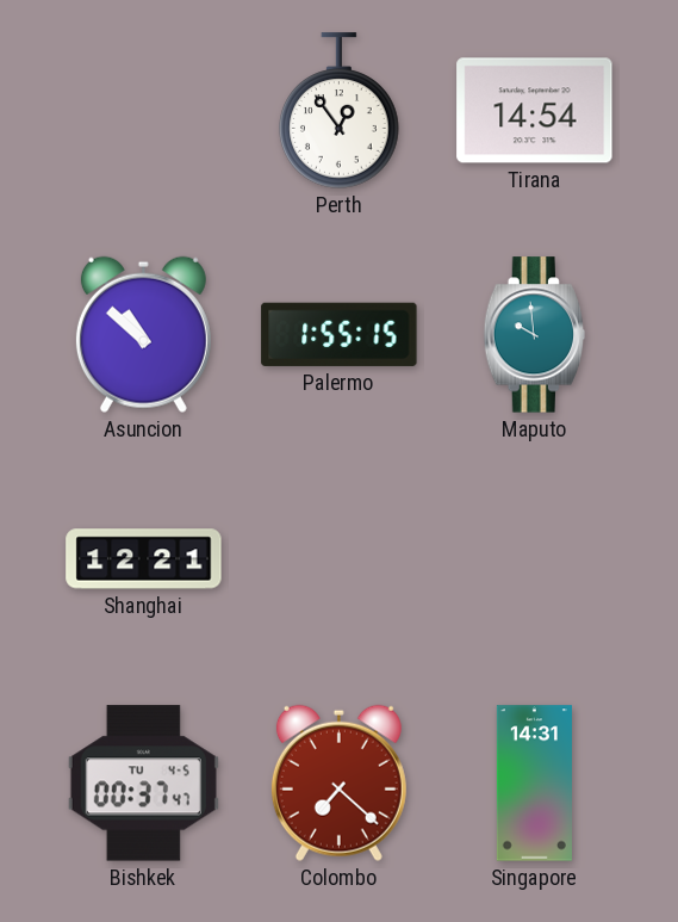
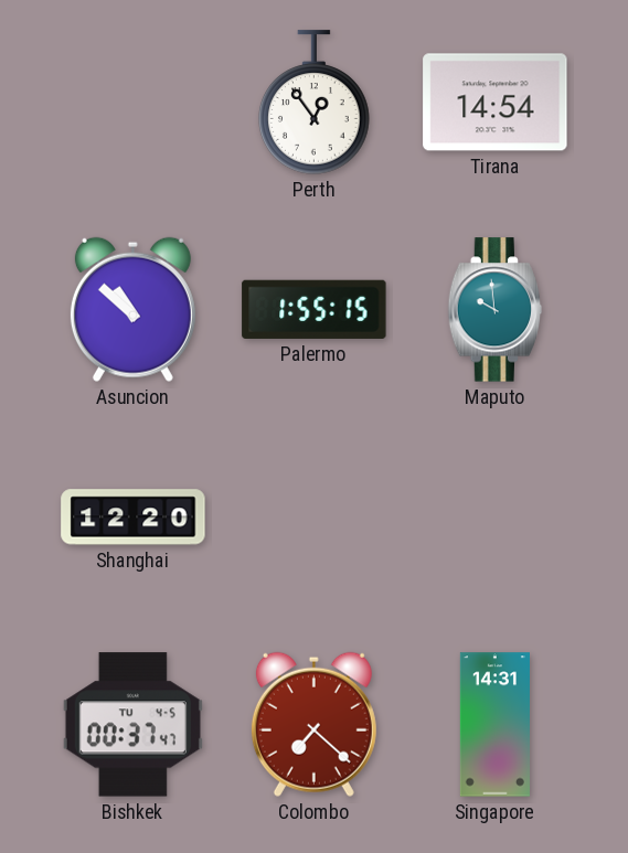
Shanghai: 12:21 -> 12:20
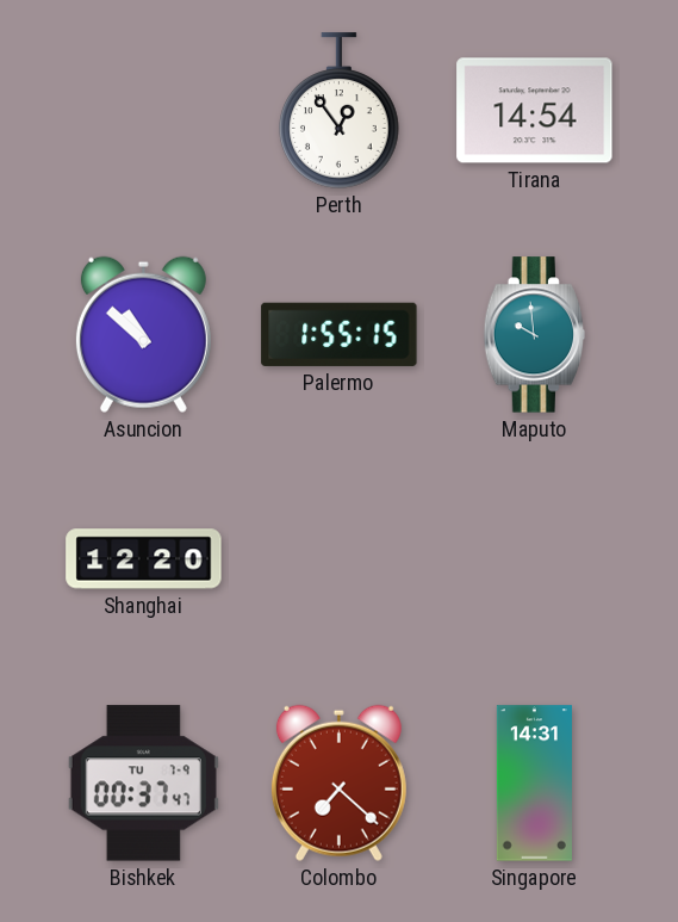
Bishkek date: TU 4-5 -> TU 7-9
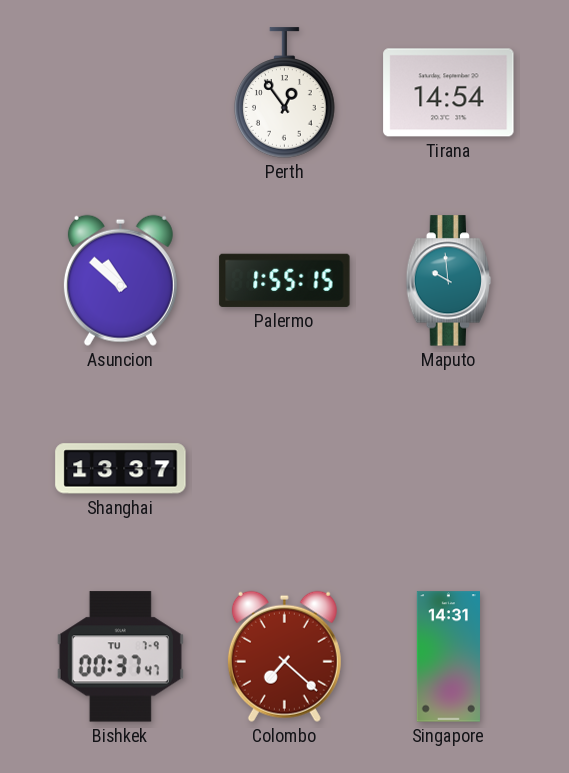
Shanghai: 12:20 -> 13:37
